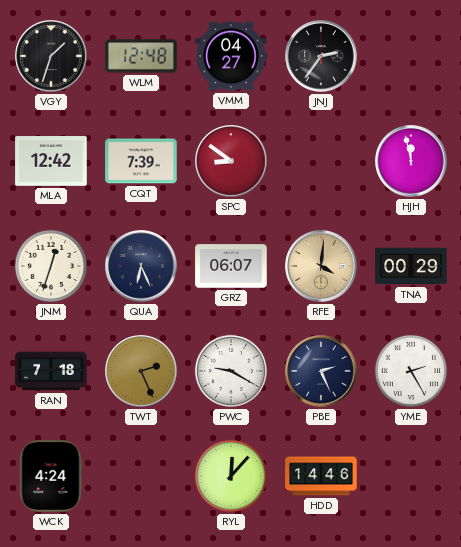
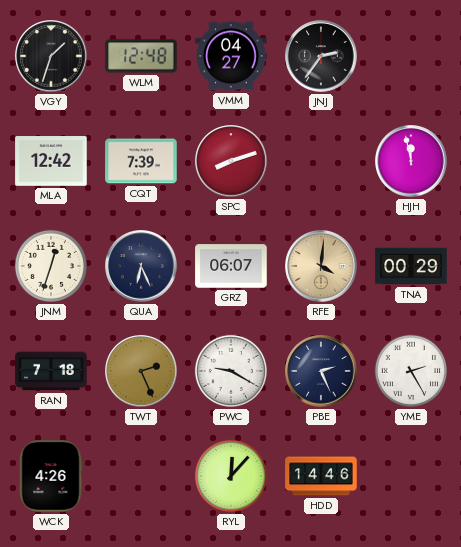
SPC: 8:51 -> 8:12
WCK: 4:24 -> 4:26
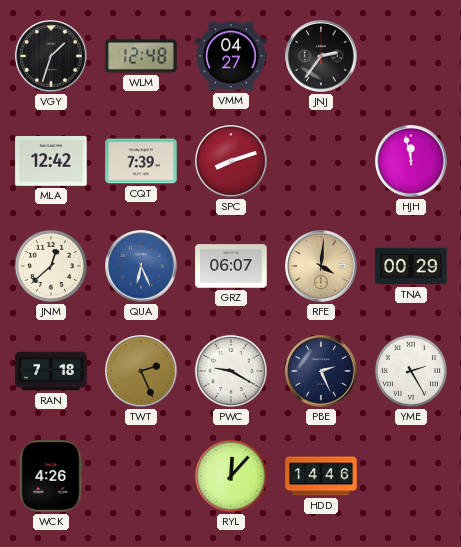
JNM: 12:33 -> 12:38
QUA dial: navy -> blue
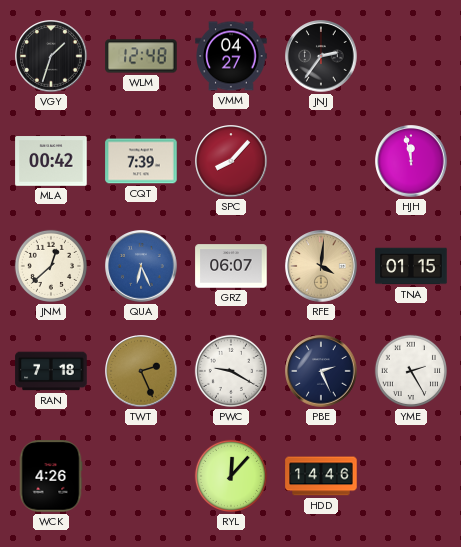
MLA: 12:42 -> 00:42
SPC: 8:12 -> 8:07
TNA: 00:29 -> 01:15
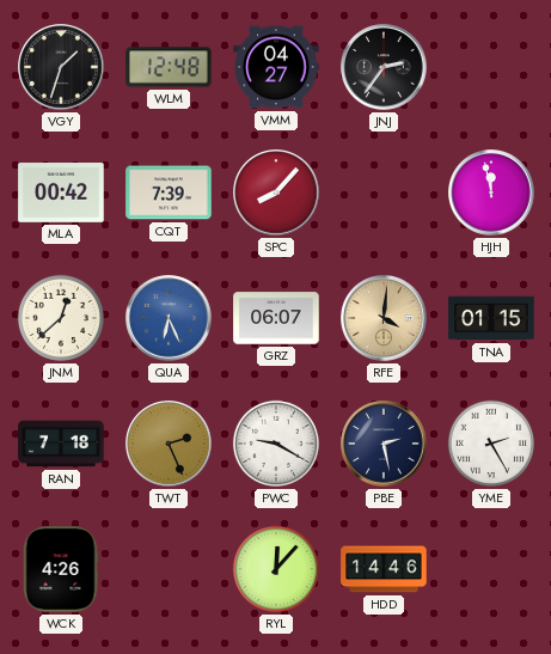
PBE: 2:26 -> 2:28
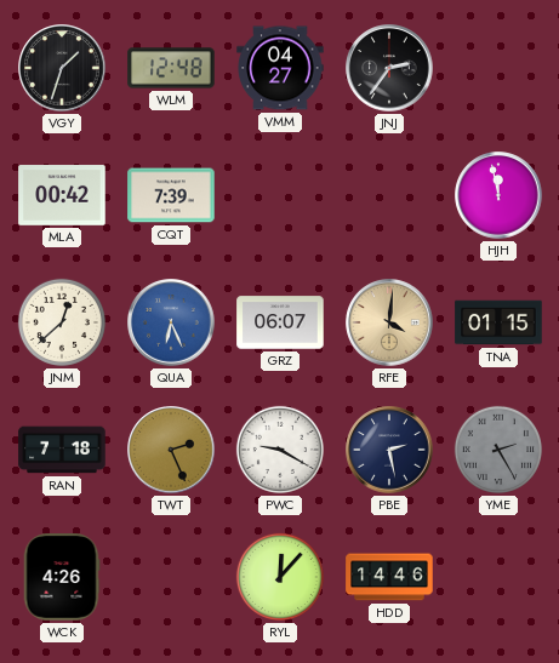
SPC: 8:07 -> none
YME dial: white -> grey
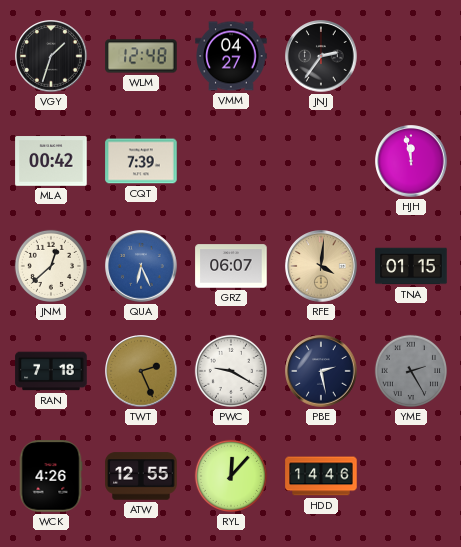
ATW: none -> 12:55
